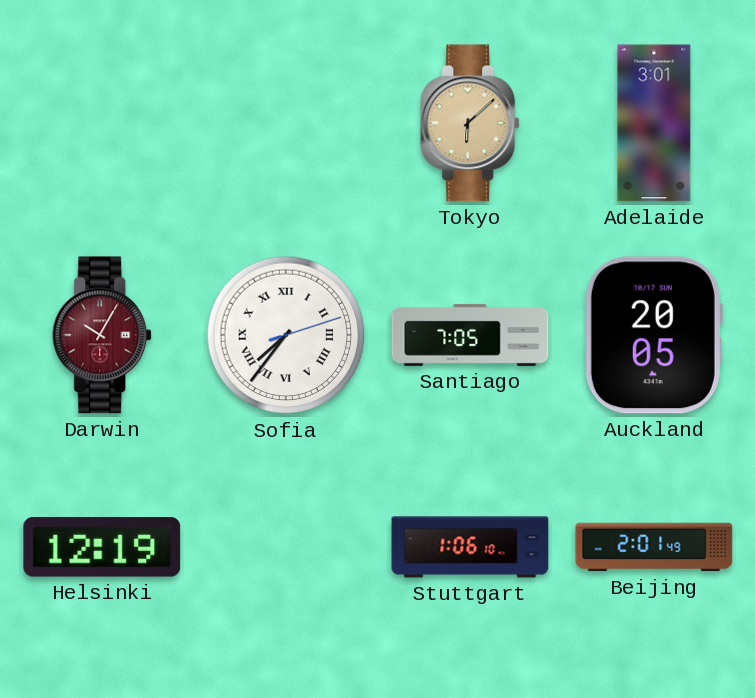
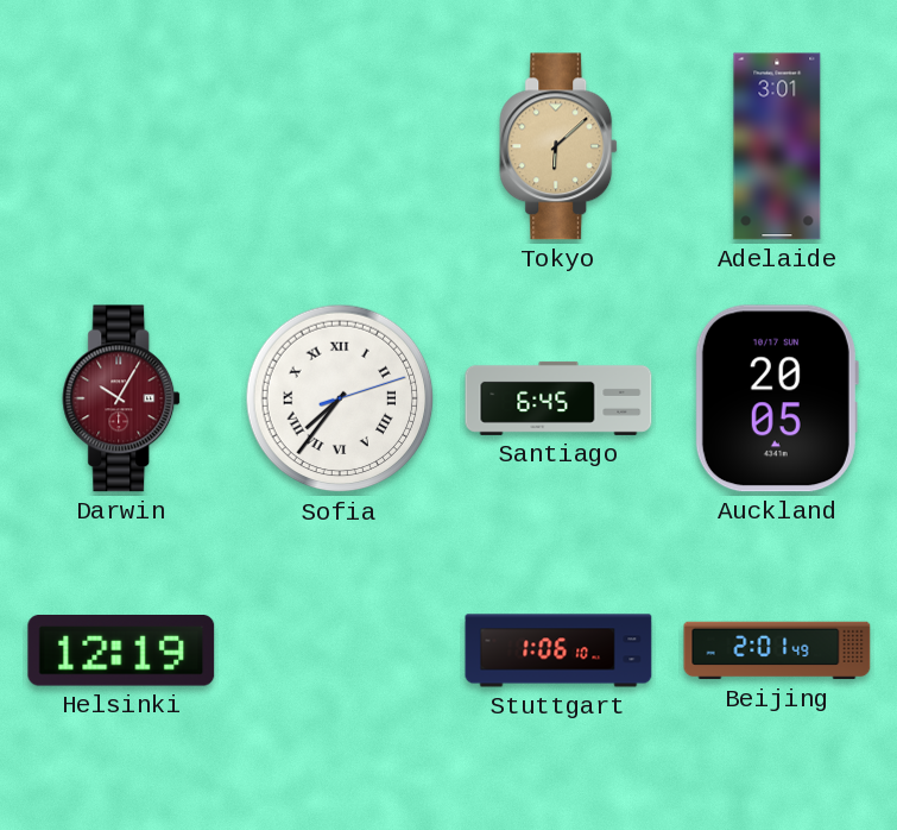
Santiago: 7:05 -> 6:45
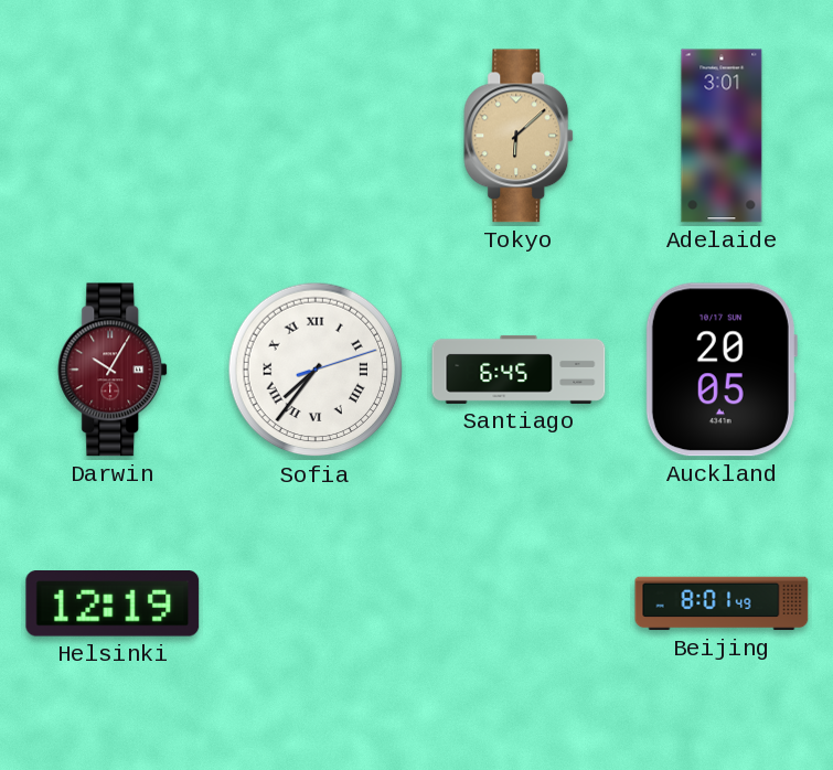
Stuttgart: 1:06 -> none
Beijing: 2:01 -> 8:01
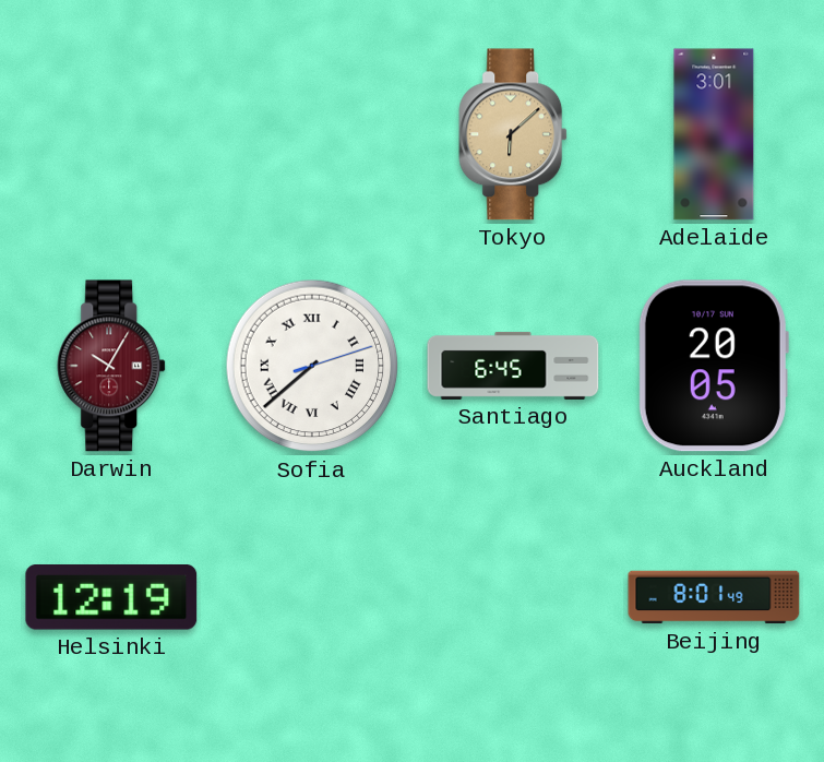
Sofia: 7:36 -> 7:38
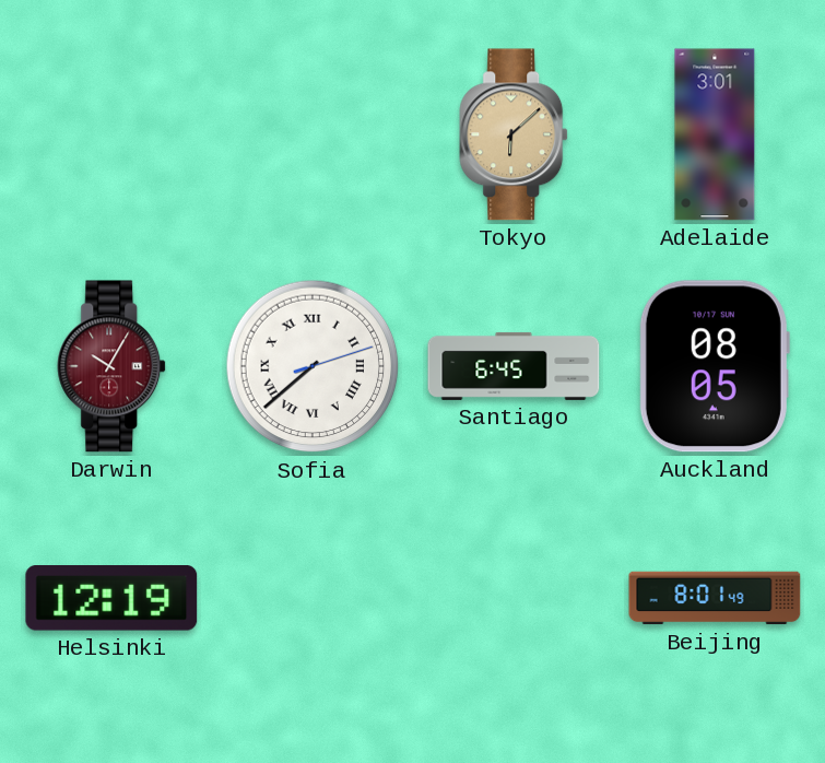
Auckland: 20:05 -> 08:05
